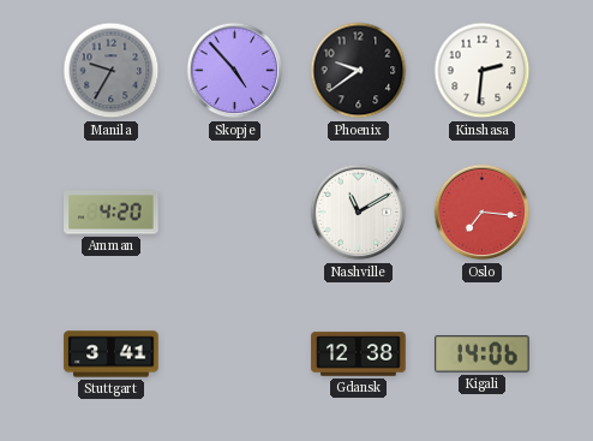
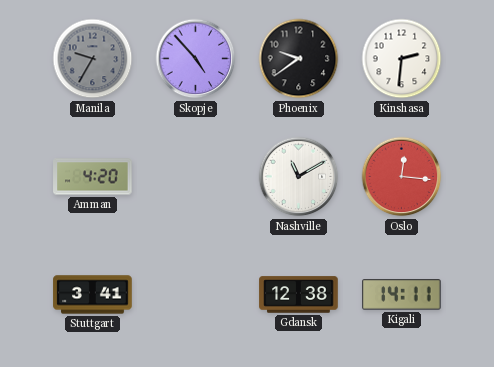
Oslo: 7:16 -> 12:16
Kigali: 14:06 -> 14:11
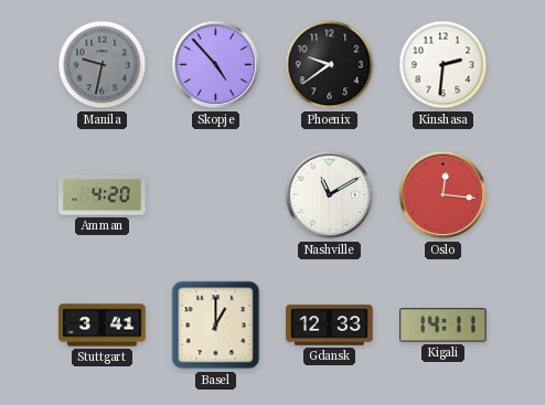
Manila: 9:35 -> 9:32
Basel: none -> 1:00
Gdansk: 12:38 -> 12:33
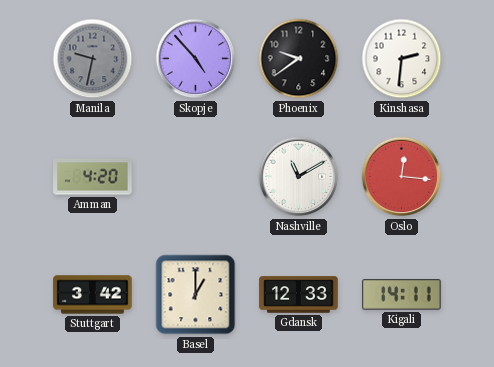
Stuttgart: 3:41 -> 3:42
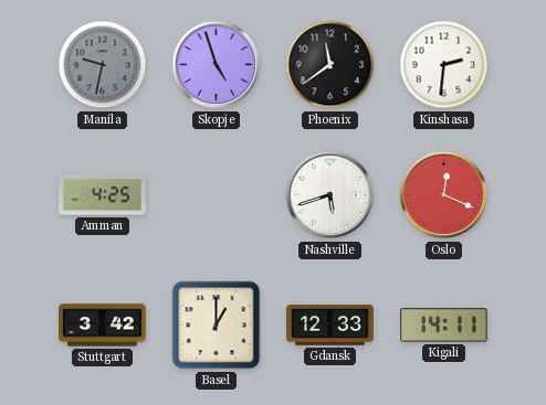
Skopje: 4:53 -> 4:57
Phoenix: 9:39 -> 11:39
Amman: 4:20 -> 4:25
Nashville: 11:10 -> 5:42
Oslo: 12:16 -> 12:19
